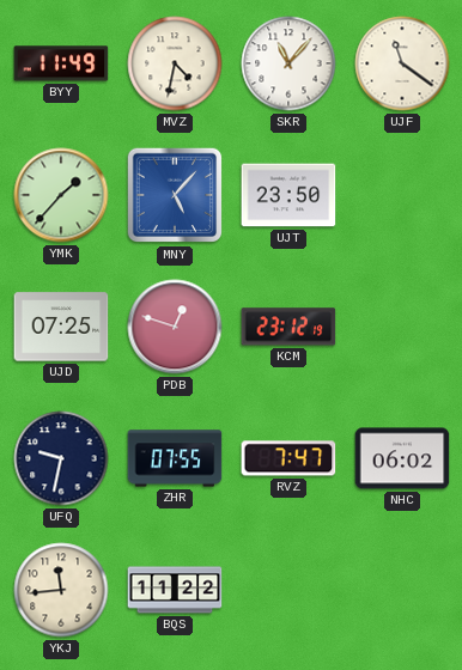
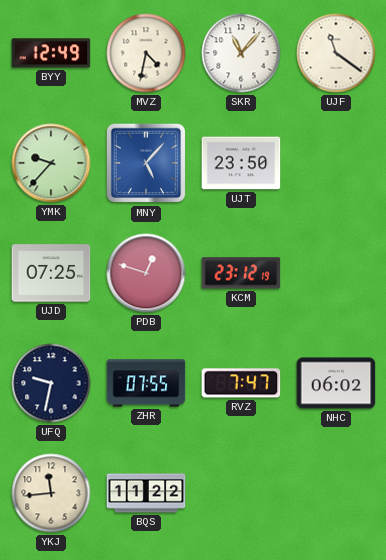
BYY: 11:49 -> 12:49
YMK: 1:37 -> 9:37
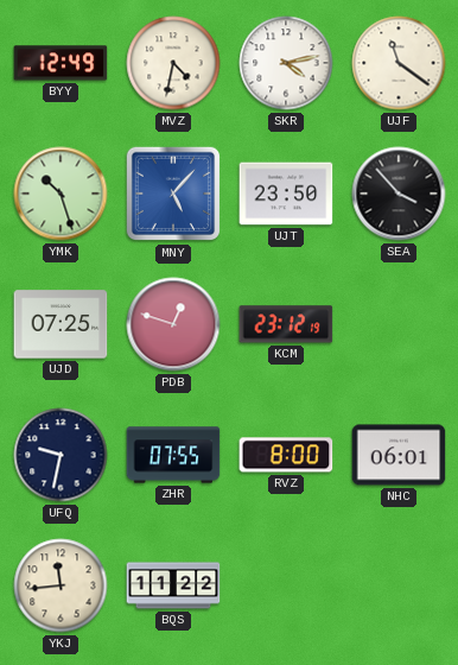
SKR: 11:07 -> 4:13
YMK: 9:37 -> 10:27
SEA: none -> 3:53
RVZ: 7:47 -> 8:00
NHC: 06:02 -> 06:01
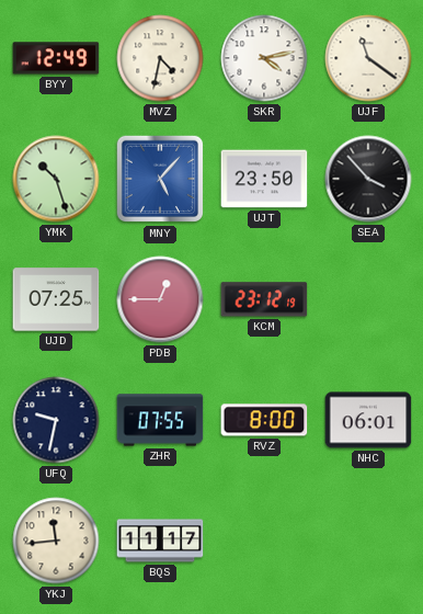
PDB: 12:48 -> 12:45
BQS: 11:22 -> 11:17
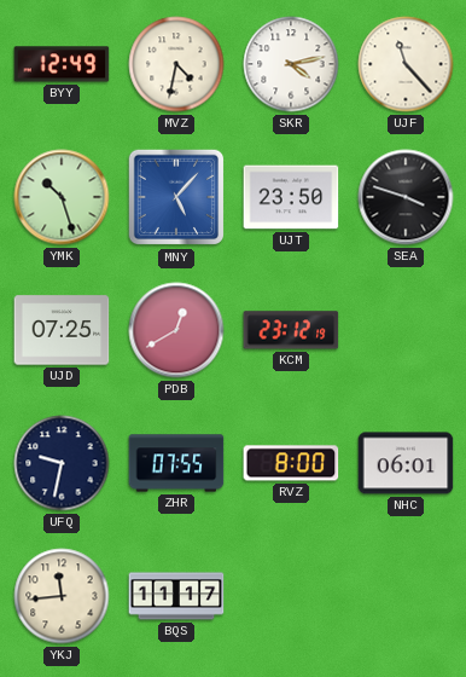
UJF: 11:21 -> 11:23
SEA: 3:53 -> 3:48
PDB: 12:45 -> 12:40
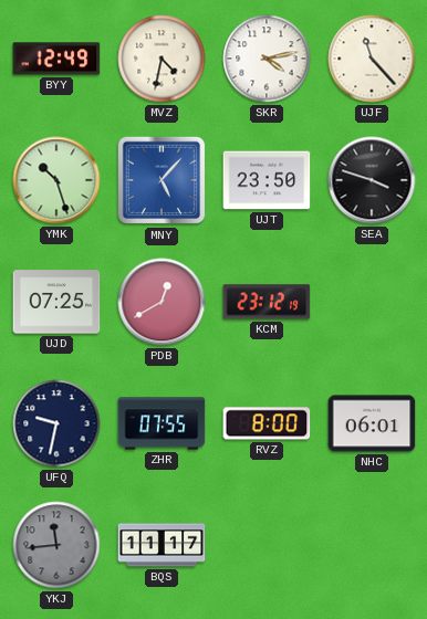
YKJ dial: cream -> grey
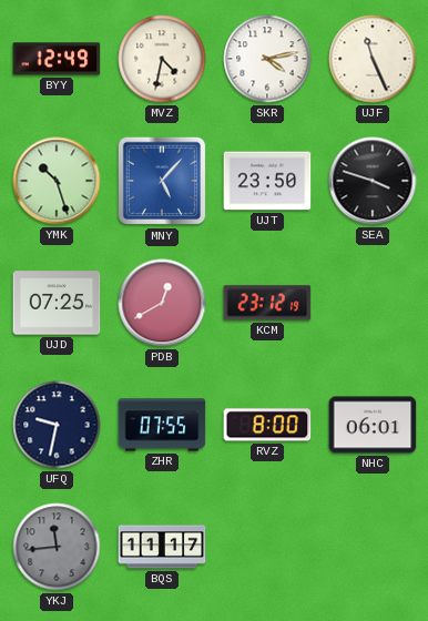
UJF: 11:23 -> 11:26
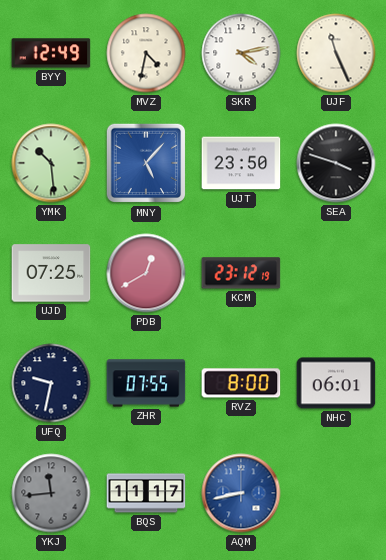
YMK: 10:27 -> 10:29
AQM: none -> 8:43
